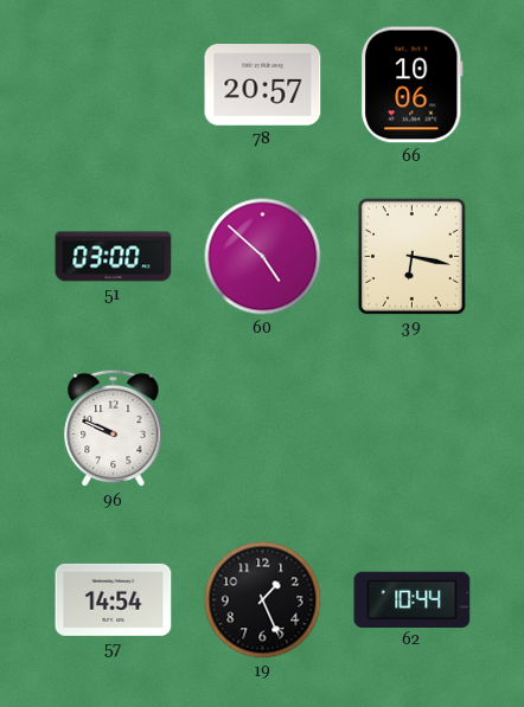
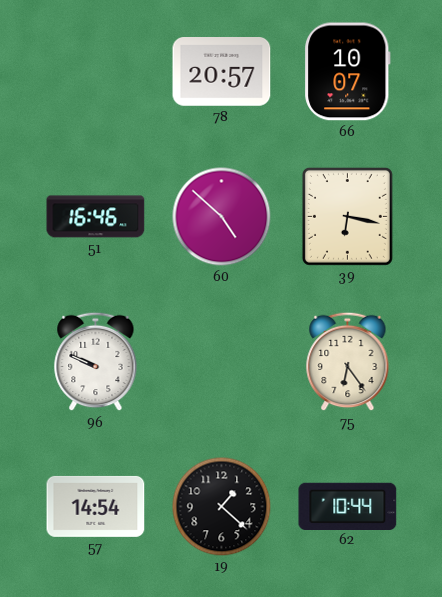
66: 10:06 -> 10:07
51: 03:00 -> 16:46
75: none -> 6:24
19: 1:26 -> 1:22
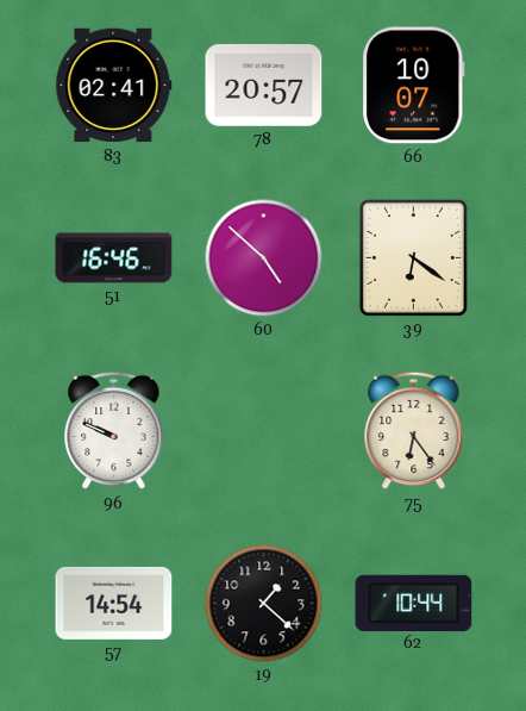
83: none -> 02:41
39: 6:17 -> 6:21
